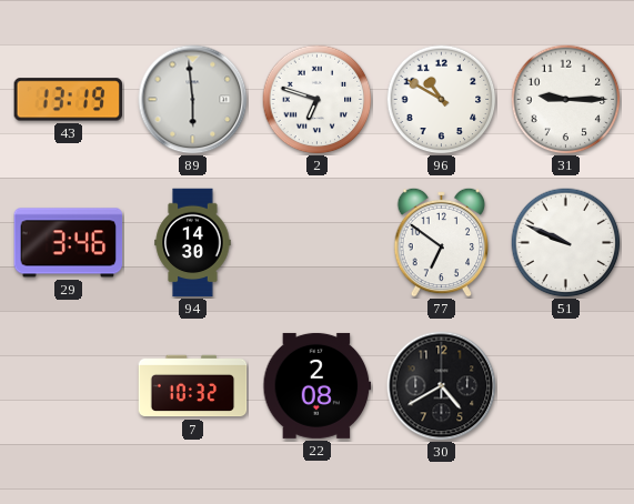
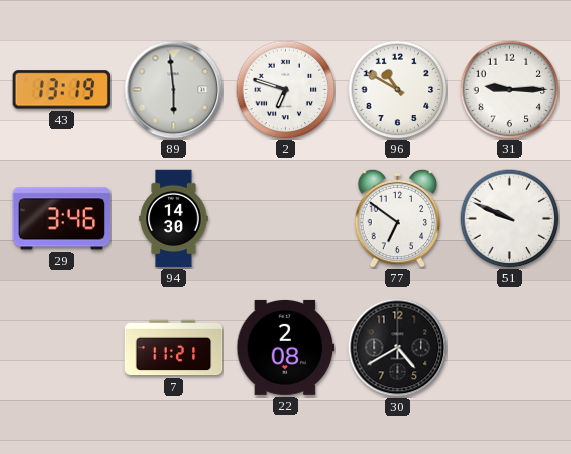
7: 10:32 -> 11:21
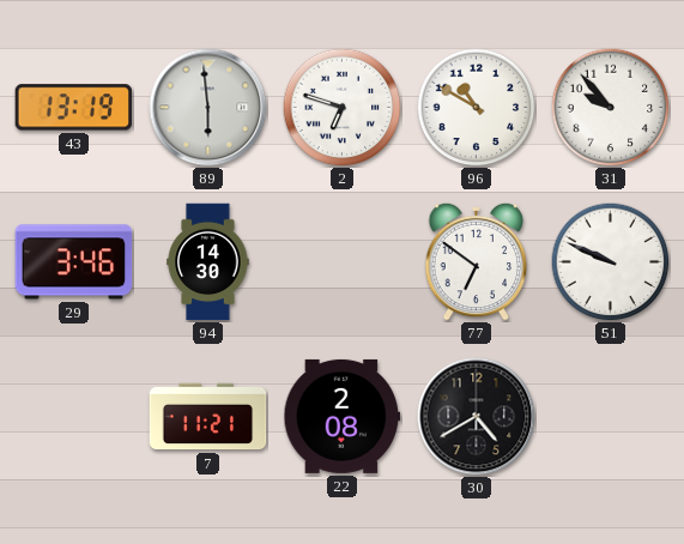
31: 9:15 -> 9:53
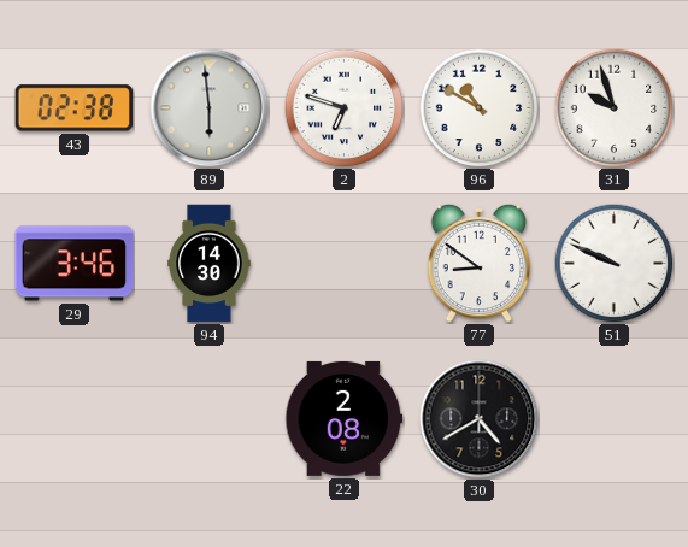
43: 13:19 -> 02:38
31: 9:53 -> 9:57
77: 6:51 -> 8:51
7: 11:21 -> none
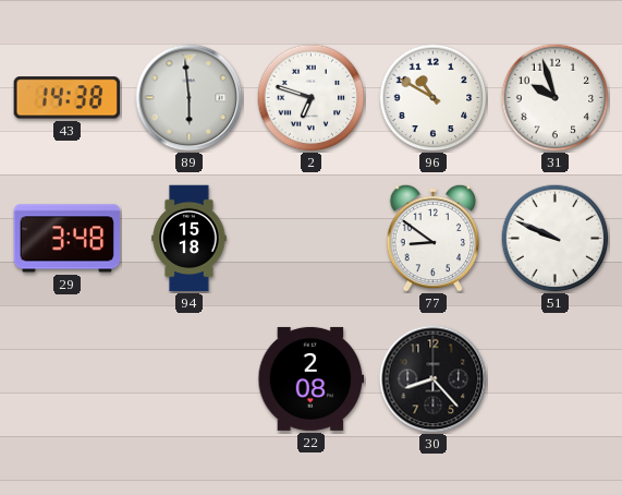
43: 02:38 -> 14:38
29: 3:46 -> 3:48
94: 14:30 -> 15:18
30: 4:40 -> 8:23
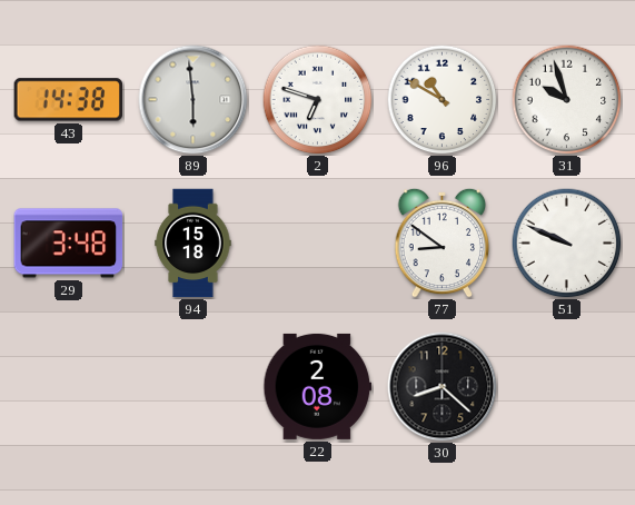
30: 8:23 -> 8:22
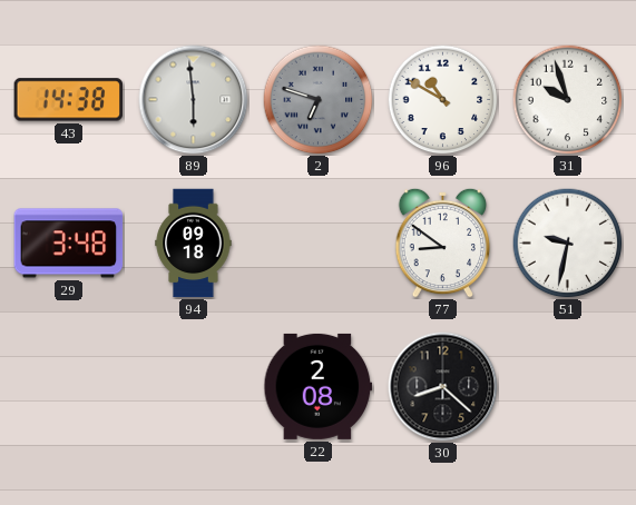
2 dial: white -> grey
94: 15:18 -> 09:18
51: 9:49 -> 9:32
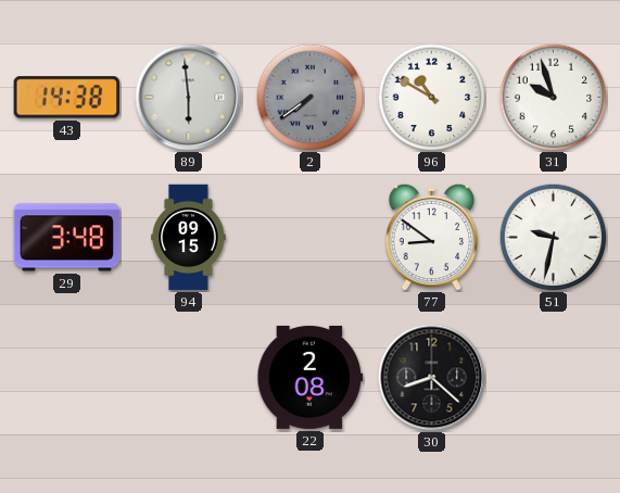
2: 6:48 -> 7:39
94: 09:18 -> 09:15
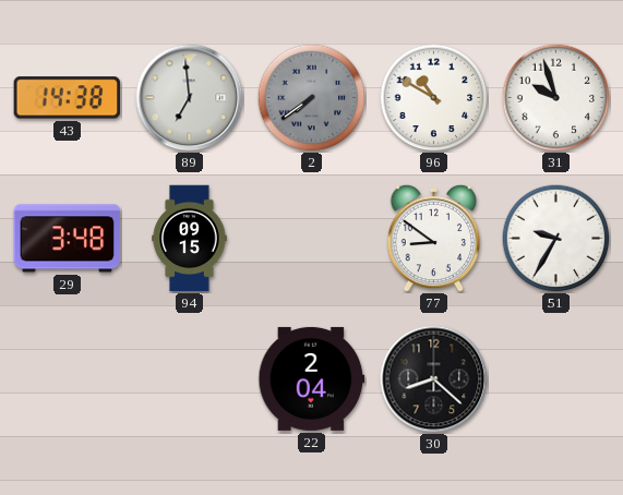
89: 5:59 -> 6:59
51: 9:32 -> 9:35
22: 2:08 -> 2:04
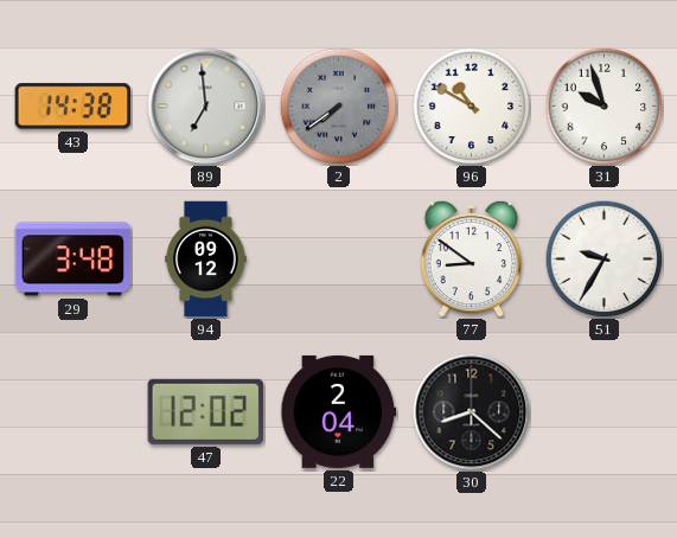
94: 09:15 -> 09:12
47: none -> 12:02
